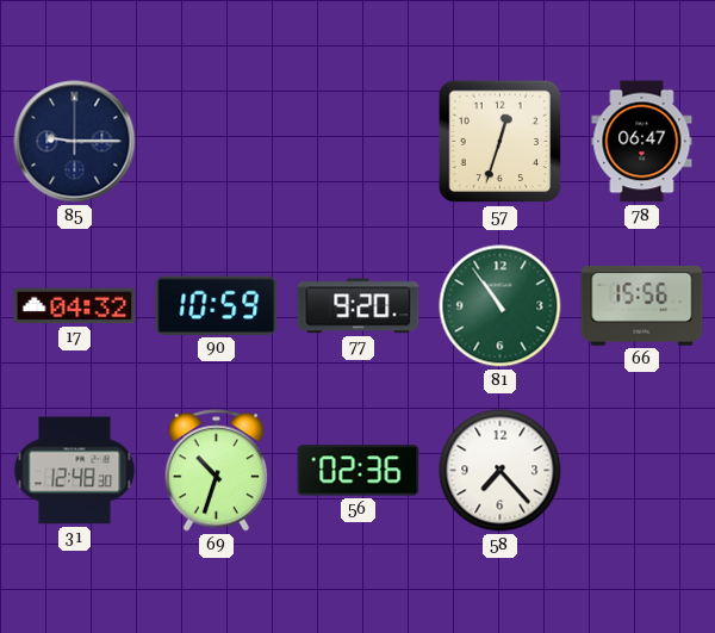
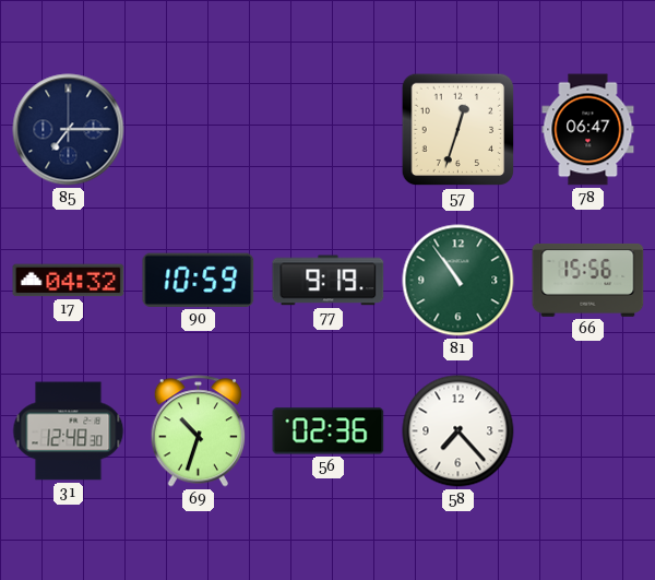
85: 9:15 -> 7:15
77: 9:20 -> 9:19
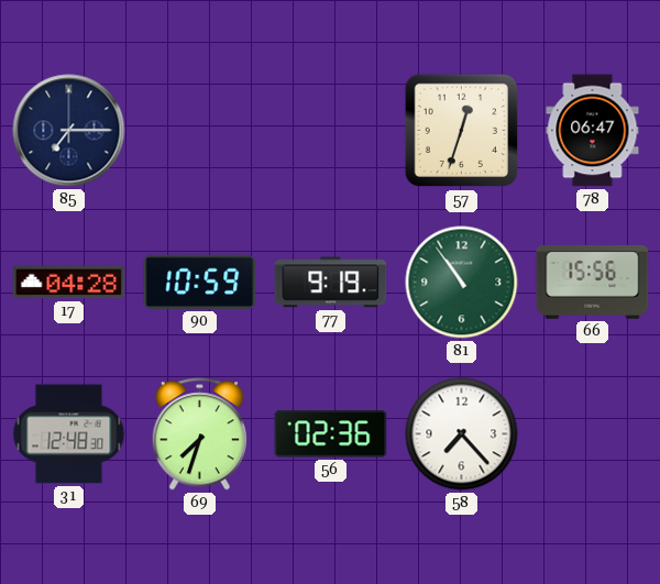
17: 04:32 -> 04:28
69: 10:33 -> 7:33
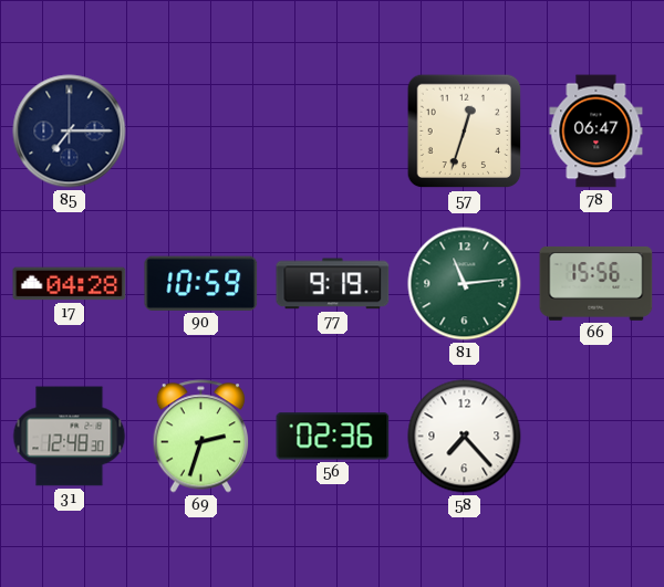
81: 10:54 -> 11:14
69: 7:33 -> 2:33
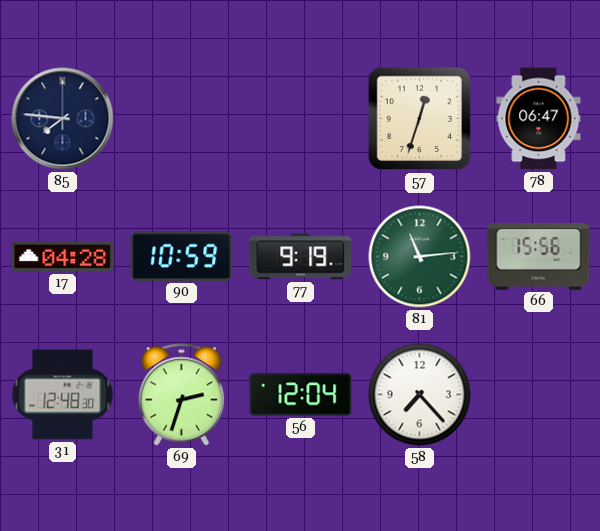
85: 7:15 -> 7:46
56: 02:36 -> 12:04
